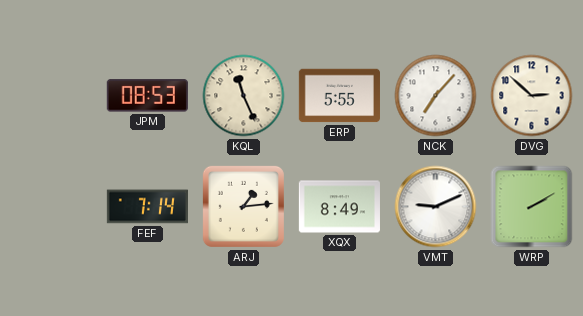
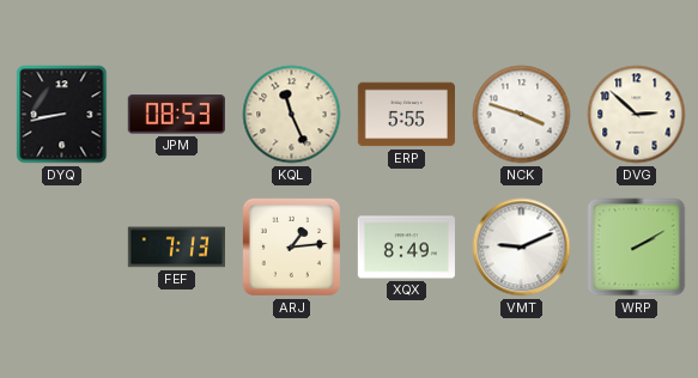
DYQ: none -> 8:43
NCK: 7:07 -> 3:48
FEF: 7:14 -> 7:13
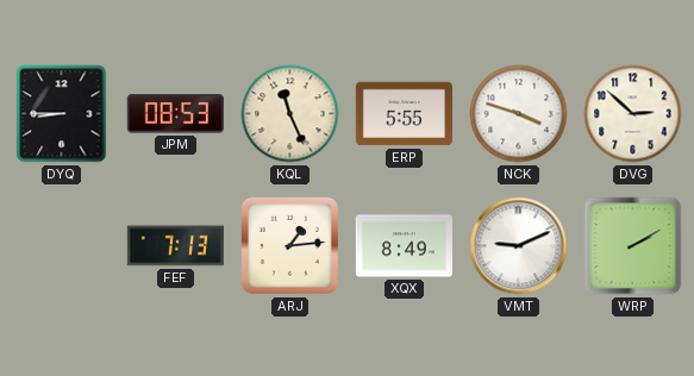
DYQ: 8:43 -> 8:45
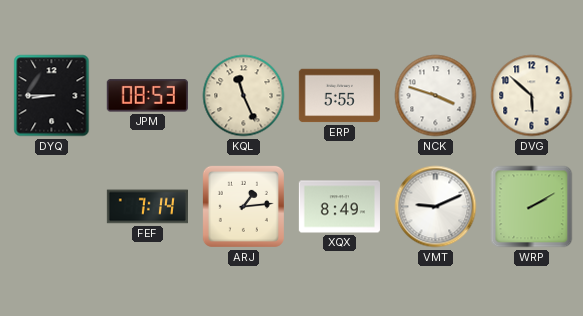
DVG: 2:52 -> 5:52
FEF: 7:13 -> 7:14
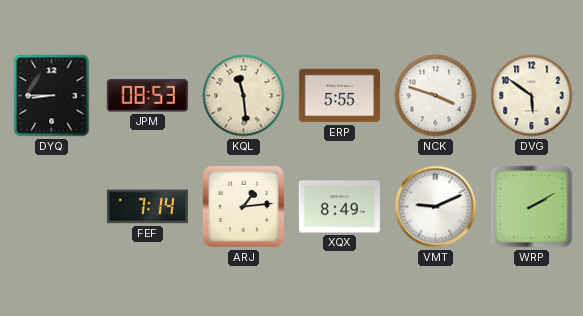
KQL: 11:26 -> 11:29
DVG: 5:52 -> 5:51
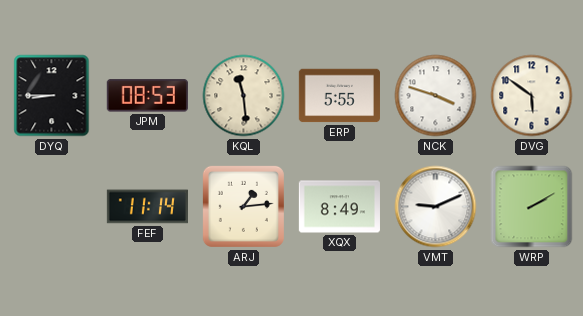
FEF: 7:14 -> 11:14
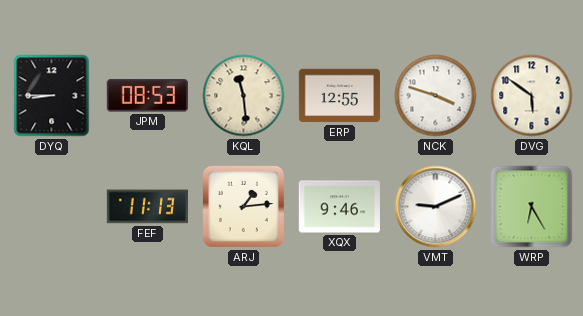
ERP: 5:55 -> 12:55
FEF: 11:14 -> 11:13
XQX: 8:49 -> 9:46
WRP: 2:10 -> 6:25
